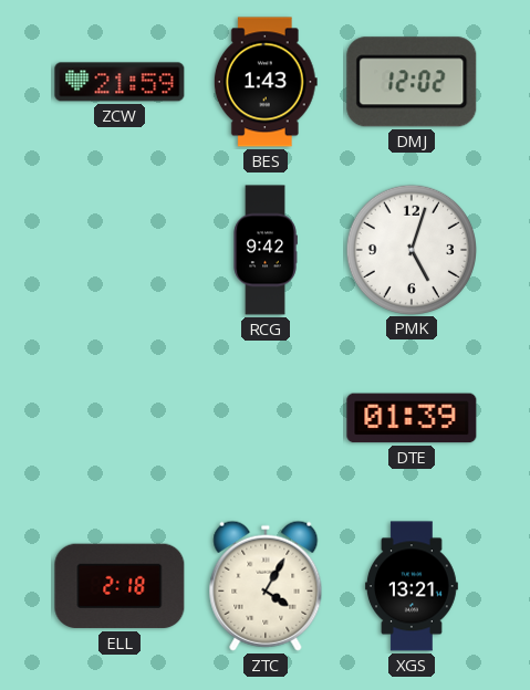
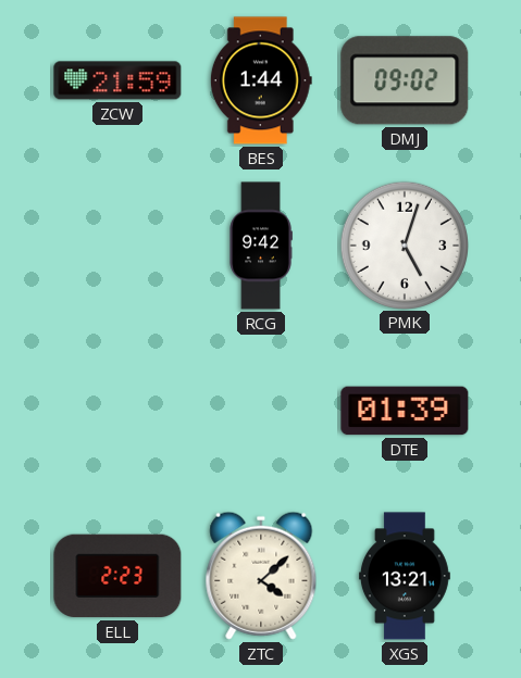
BES: 1:43 -> 1:44
DMJ: 12:02 -> 09:02
ELL: 2:18 -> 2:23
ZTC: 4:05 -> 4:08
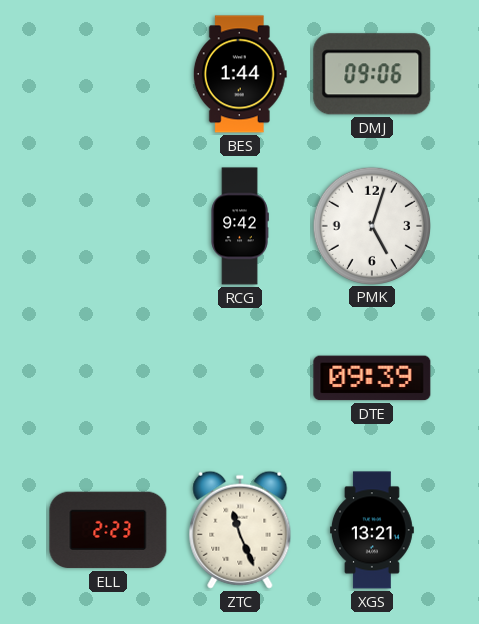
ZCW: 21:59 -> none
DMJ: 09:02 -> 09:06
DTE: 01:39 -> 09:39
ZTC: 4:08 -> 11:26
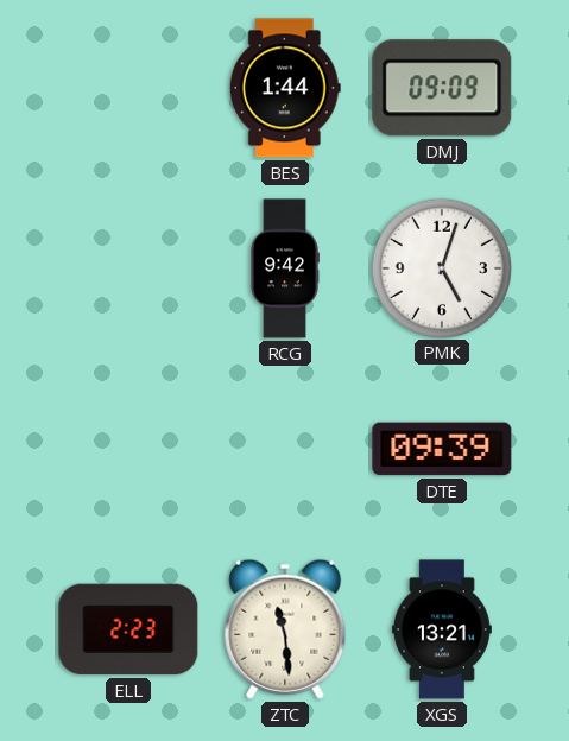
DMJ: 09:06 -> 09:09
ZTC: 11:26 -> 11:29
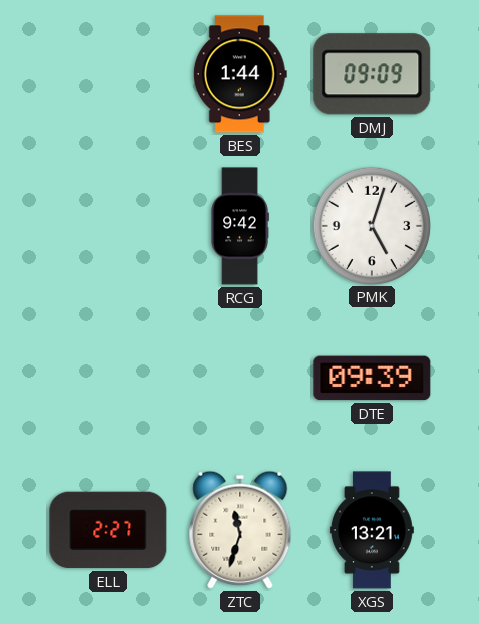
ELL: 2:23 -> 2:27
ZTC: 11:29 -> 11:33
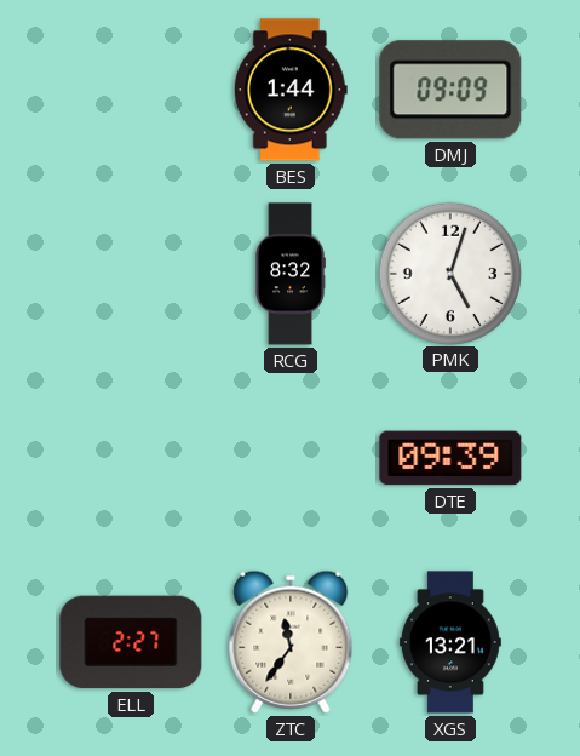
RCG: 9:42 -> 8:32
ZTC: 11:33 -> 11:36
